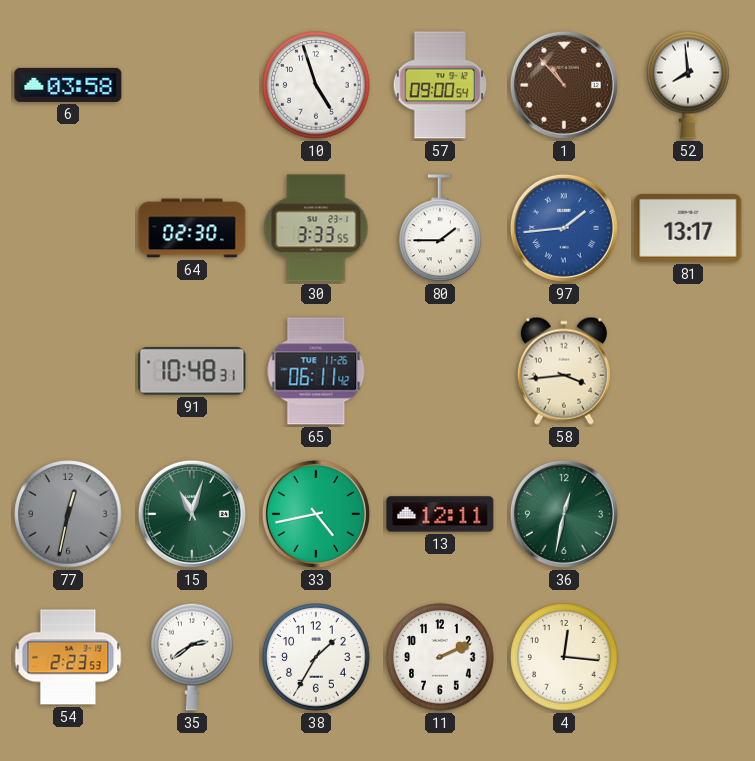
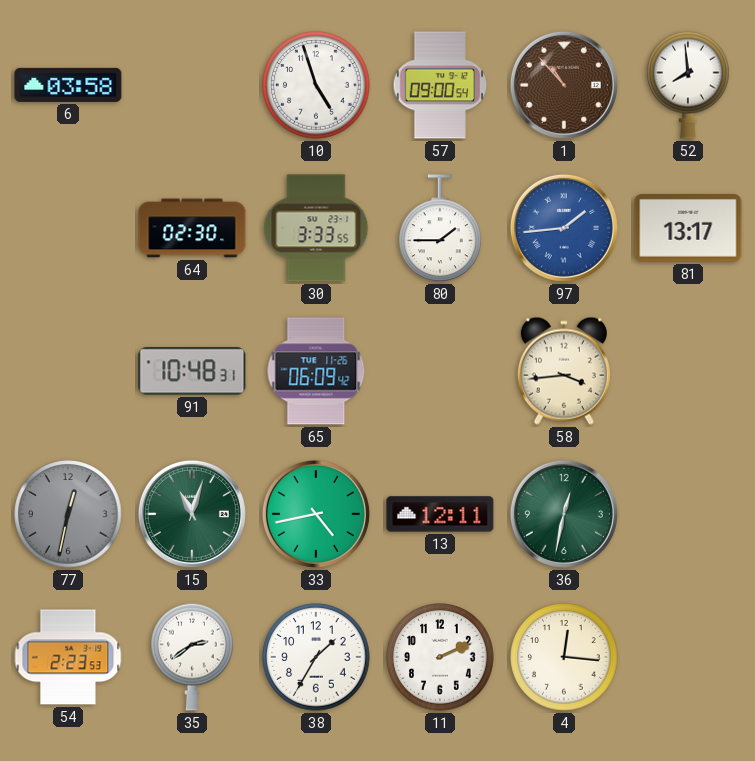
65: 06:11 -> 06:09
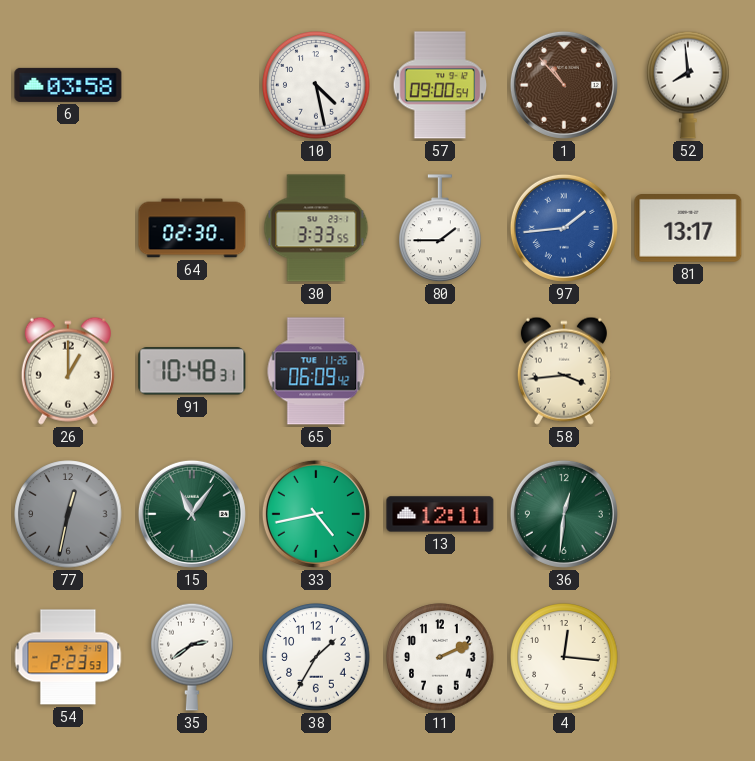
10: 4:57 -> 4:28
26: none -> 1:00
15: 11:03 -> 11:06
36: 12:32 -> 12:31
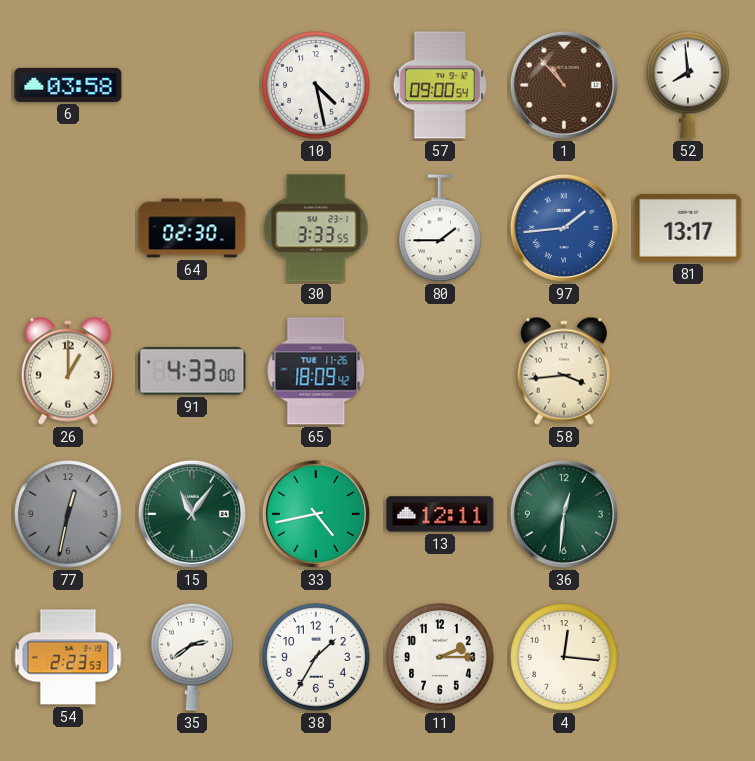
91: 10:48 -> 4:33
65: 06:09 -> 18:09
11: 2:11 -> 2:15
